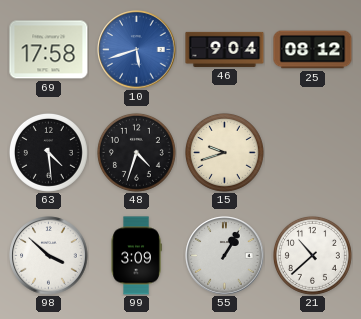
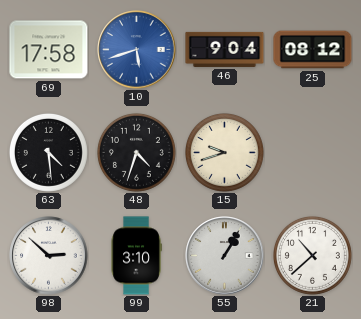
98: 3:52 -> 2:52
99: 3:09 -> 3:10
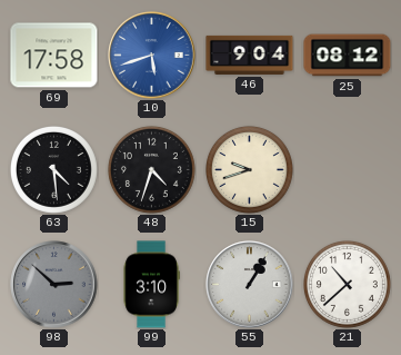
98 dial: white -> grey
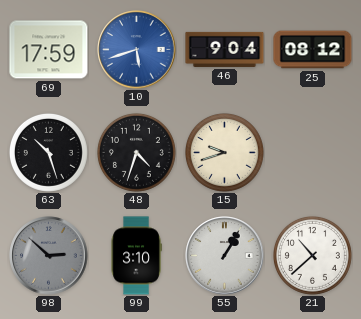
69: 17:58 -> 17:59
63: 4:29 -> 10:27
